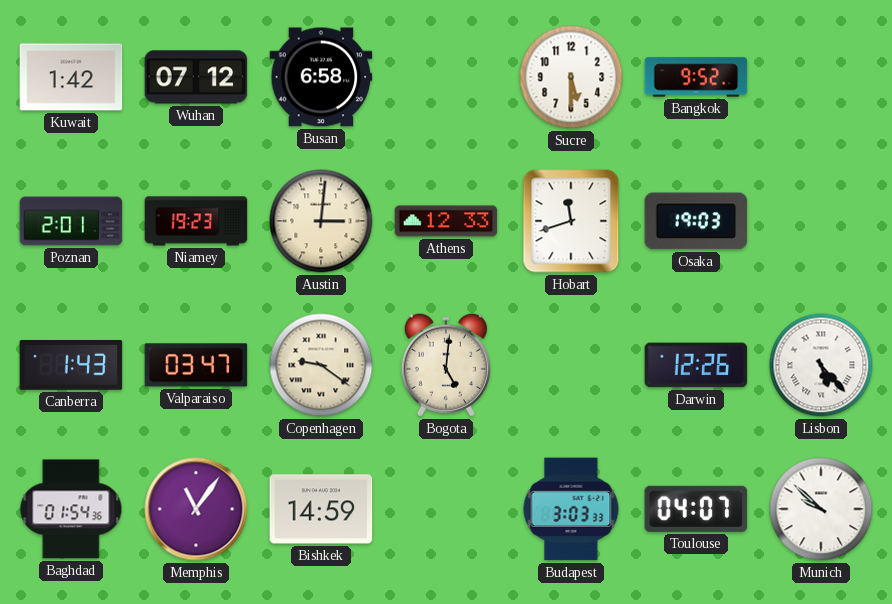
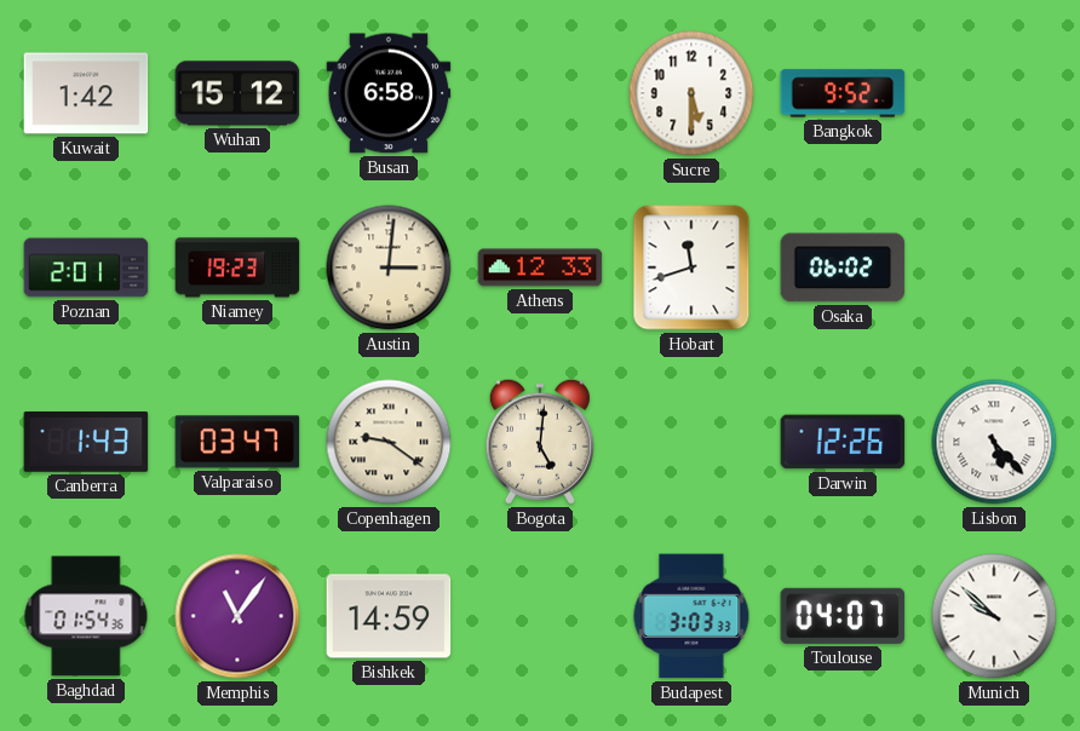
Wuhan: 07:12 -> 15:12
Osaka: 19:03 -> 06:02
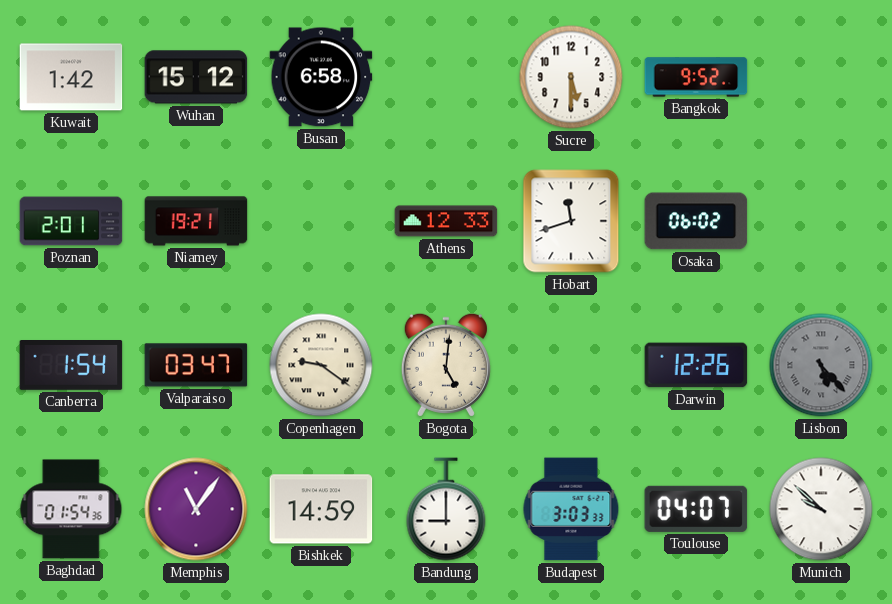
Niamey: 19:23 -> 19:21
Austin: 3:01 -> none
Canberra: 1:43 -> 1:54
Lisbon dial: white -> grey
Bandung: none -> 9:00
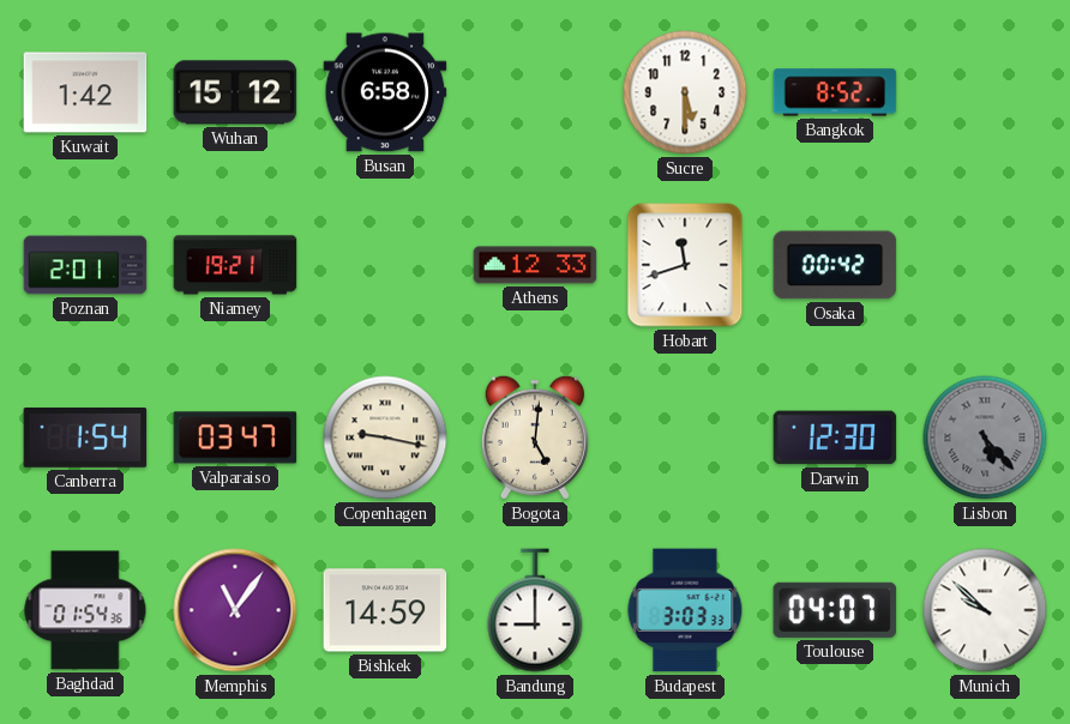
Bangkok: 9:52 -> 8:52
Osaka: 06:02 -> 00:42
Copenhagen: 9:21 -> 9:17
Darwin: 12:26 -> 12:30
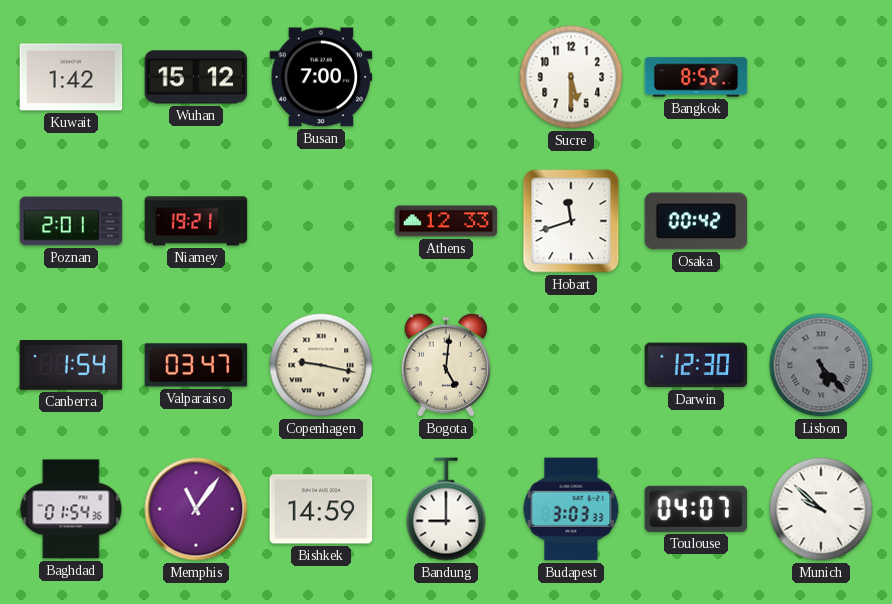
Busan: 6:58 -> 7:00
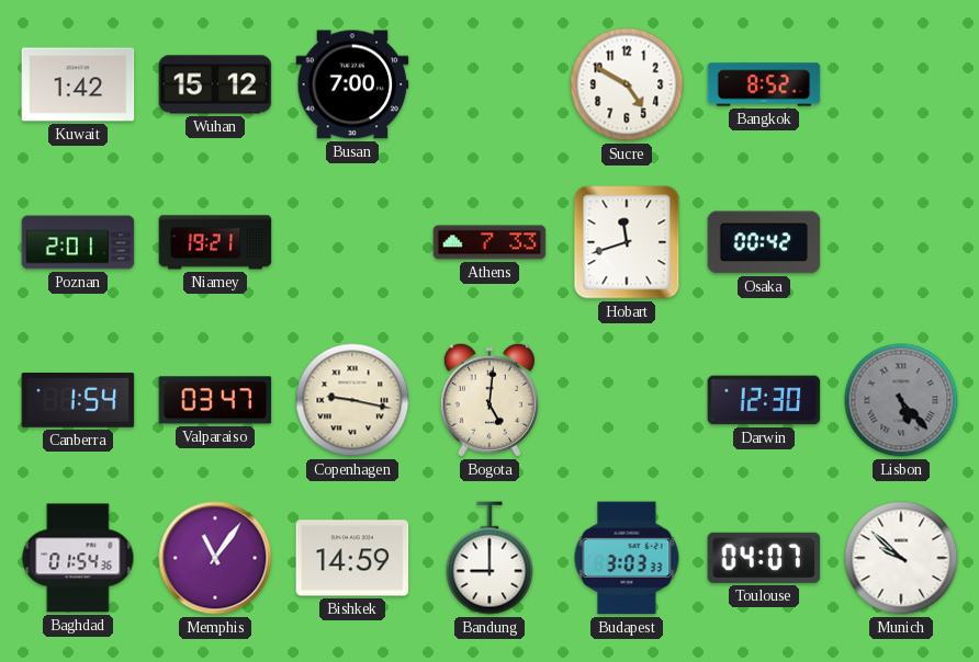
Sucre: 5:30 -> 4:50
Athens: 12:33 -> 7:33
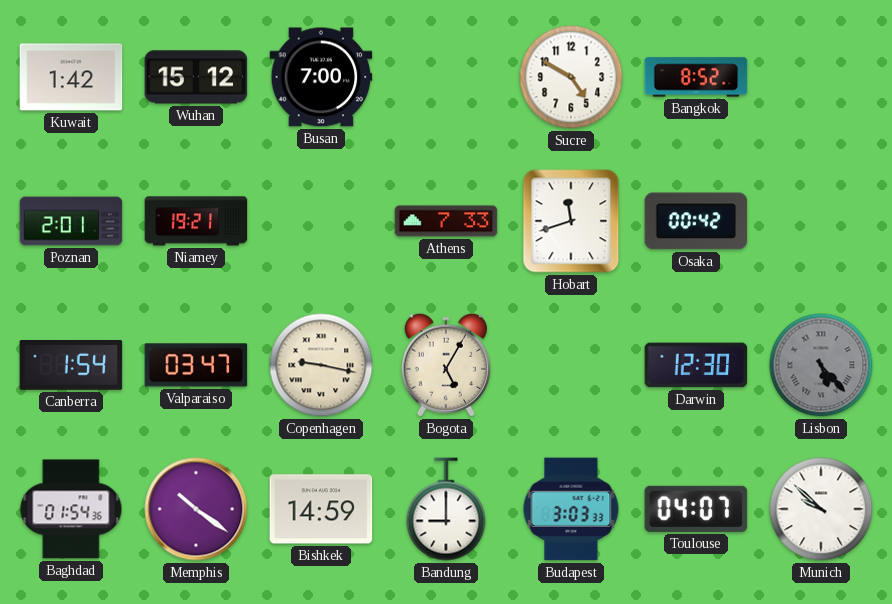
Bogota: 5:01 -> 5:05
Memphis: 11:06 -> 10:21
